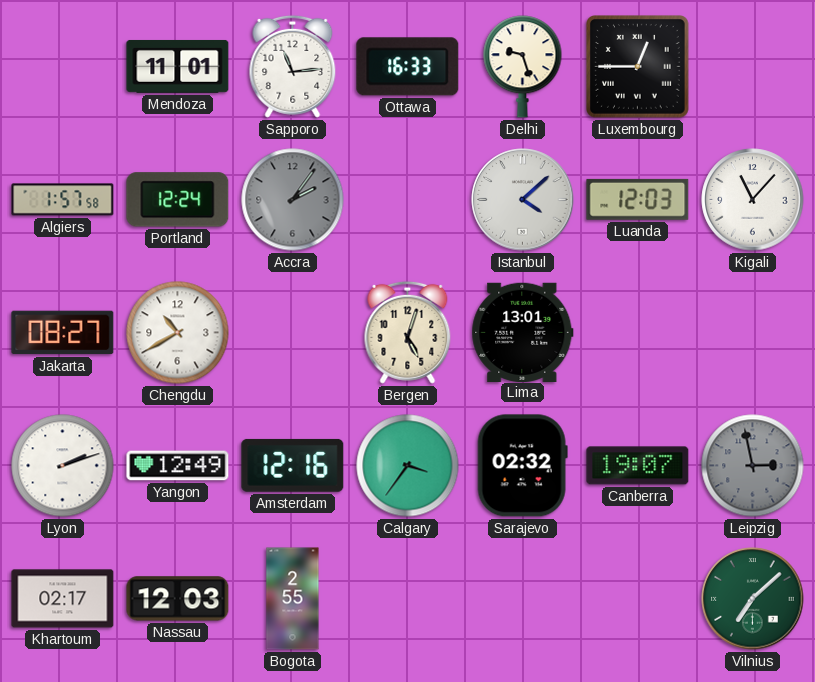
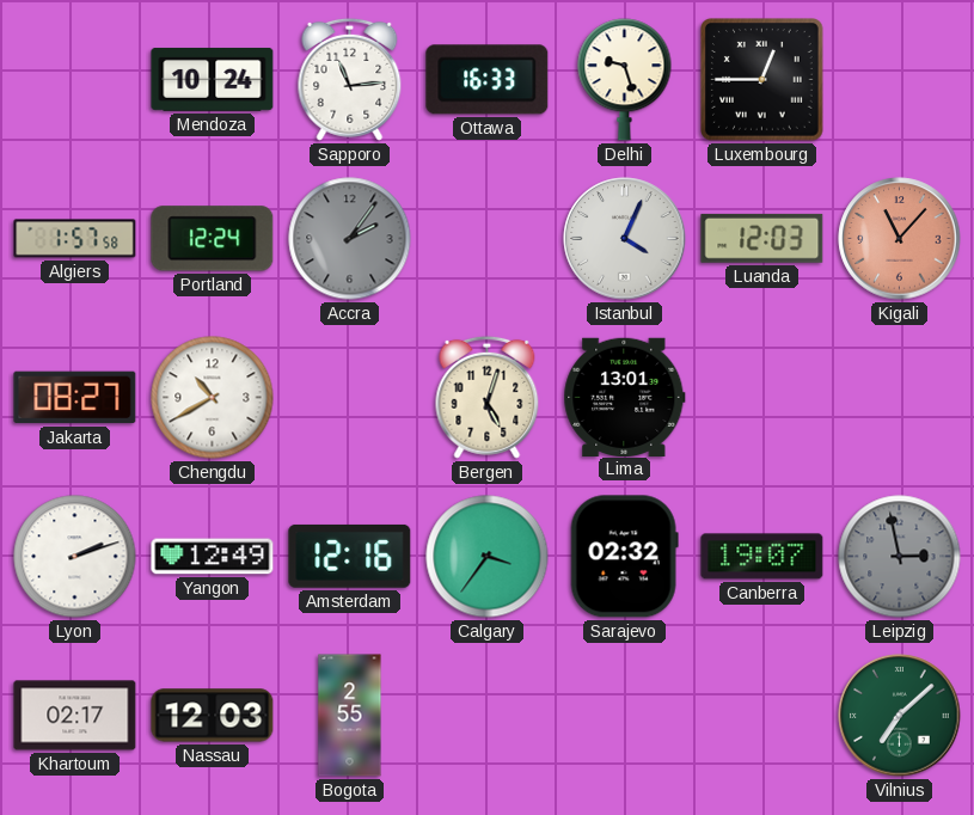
Mendoza: 11:01 -> 10:24
Istanbul: 4:08 -> 4:04
Kigali dial: white -> salmon
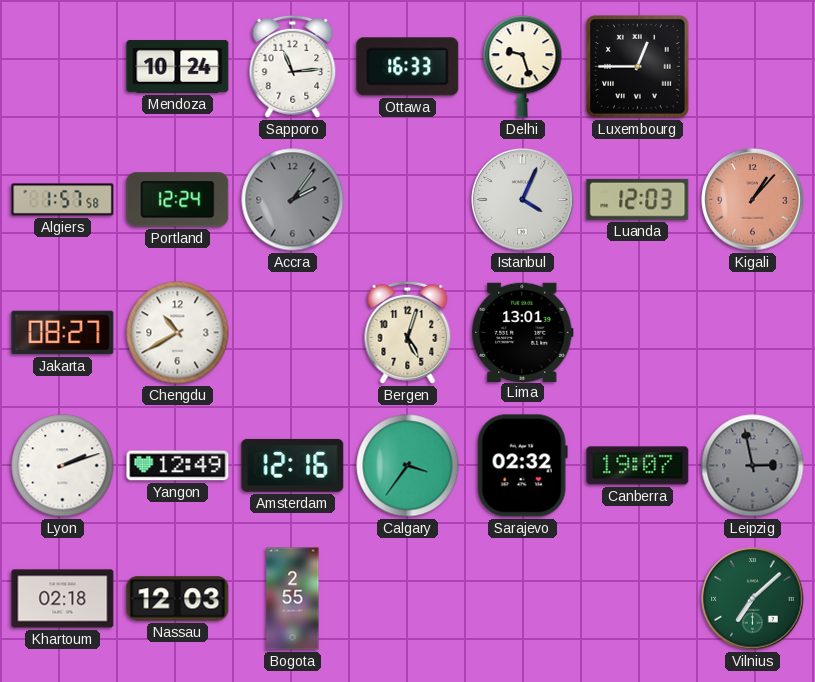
Kigali: 11:07 -> 1:07
Khartoum: 02:17 -> 02:18
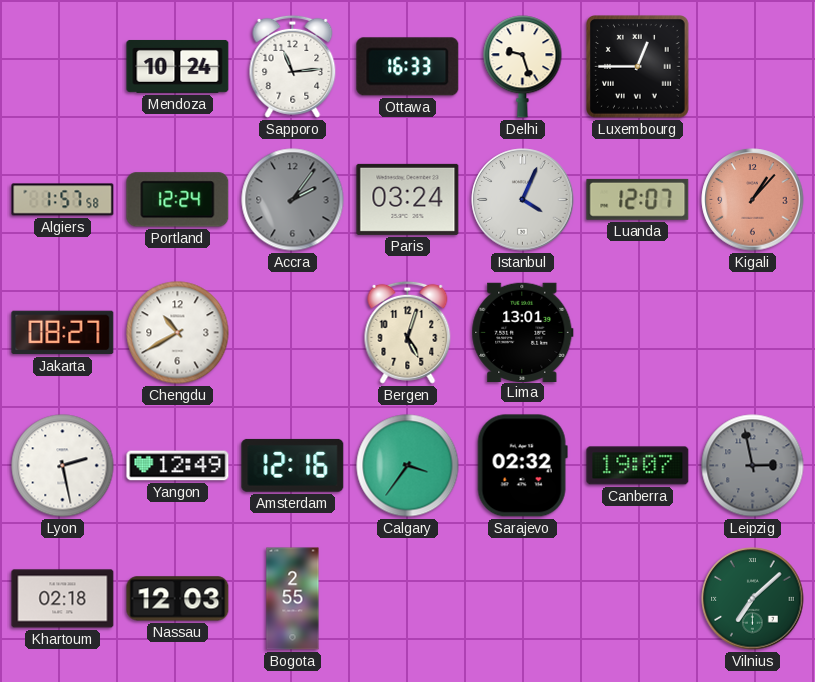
Paris: none -> 03:24
Luanda: 12:03 -> 12:07
Lyon: 2:12 -> 2:28
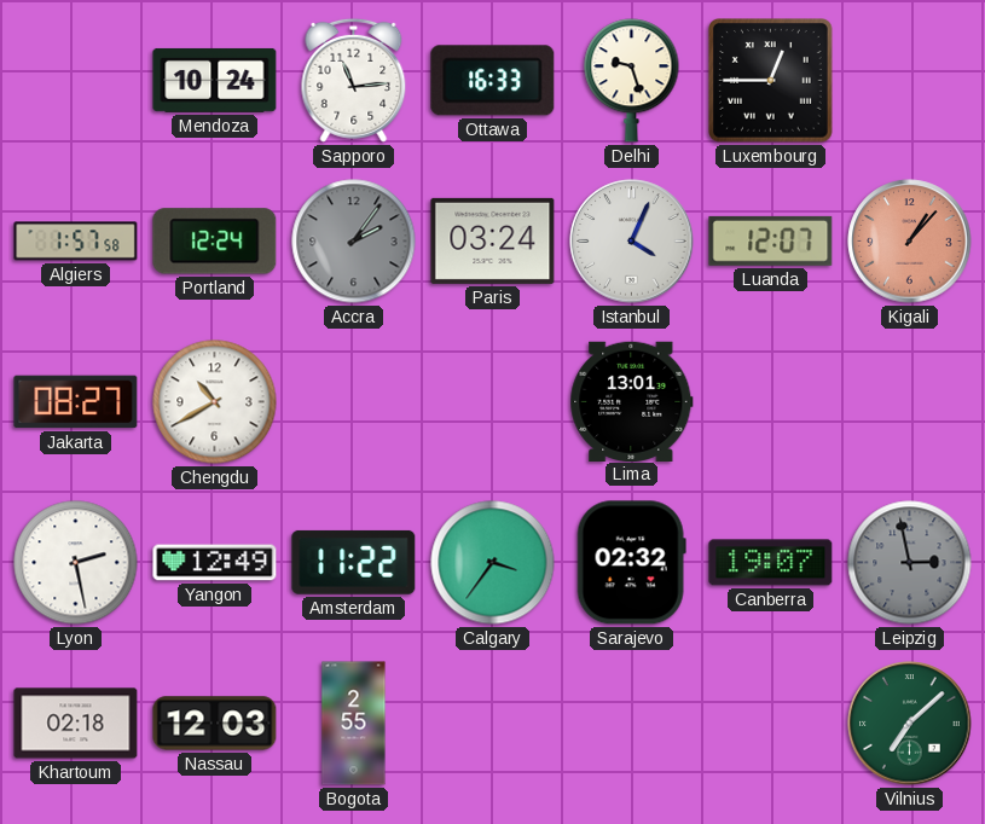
Bergen: 5:03 -> none
Amsterdam: 12:16 -> 11:22
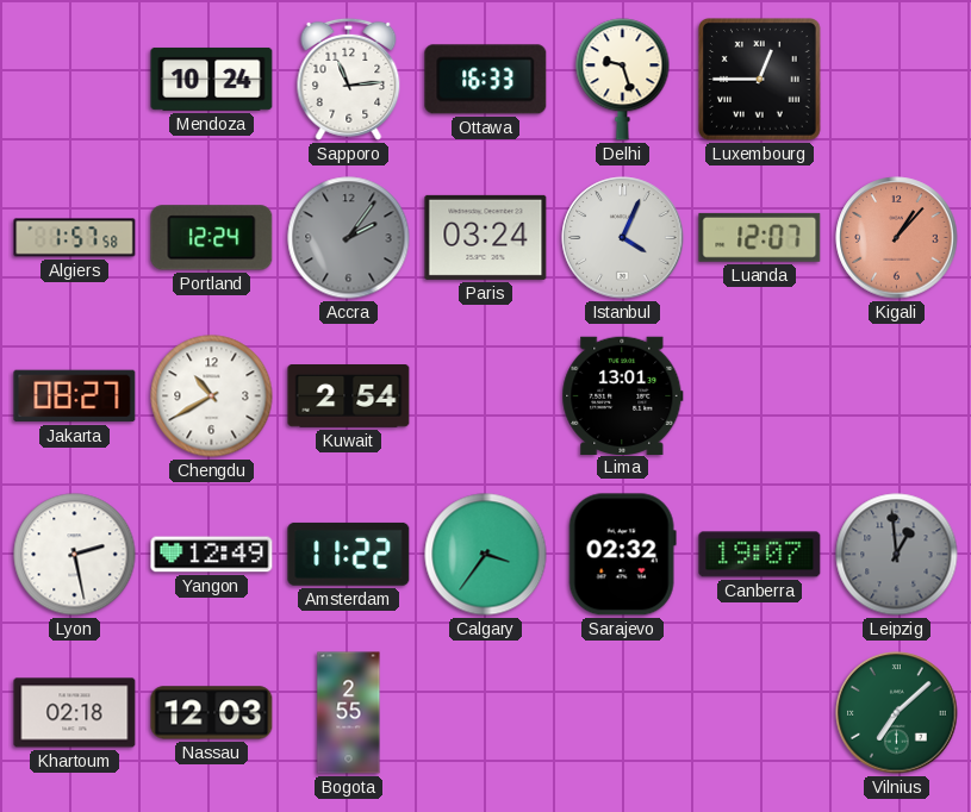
Kuwait: none -> 2:54
Leipzig: 2:58 -> 12:59
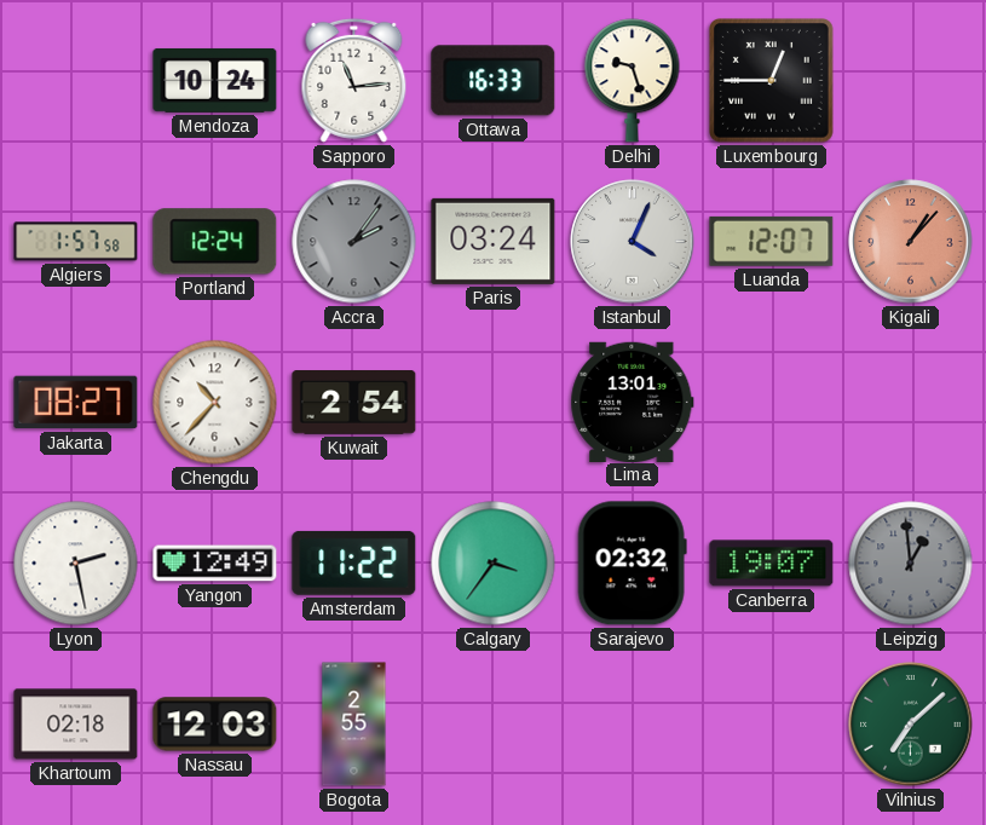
Chengdu: 10:40 -> 10:37
